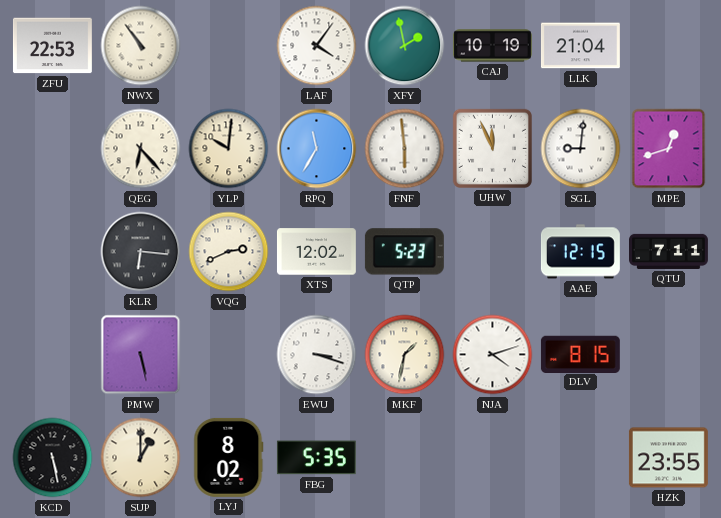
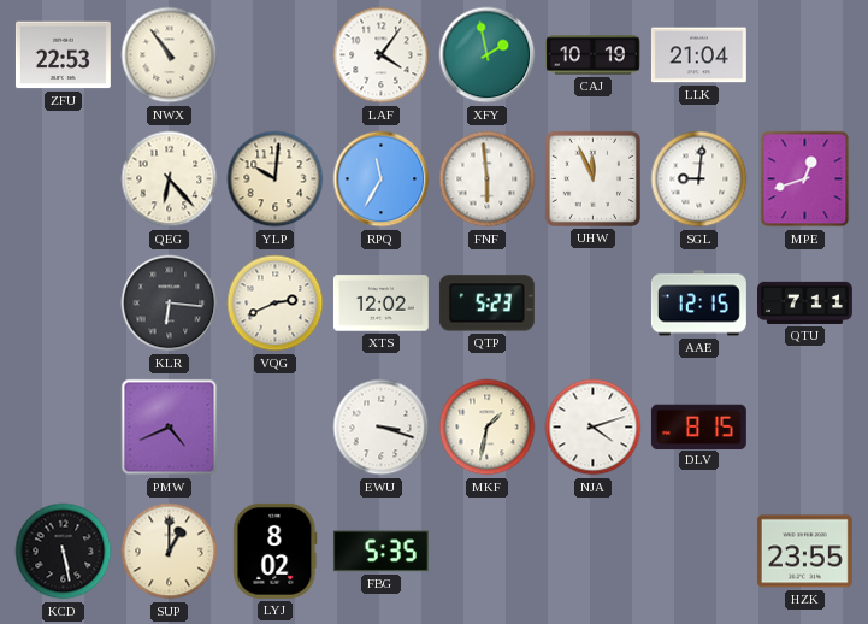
PMW: 5:28 -> 4:41
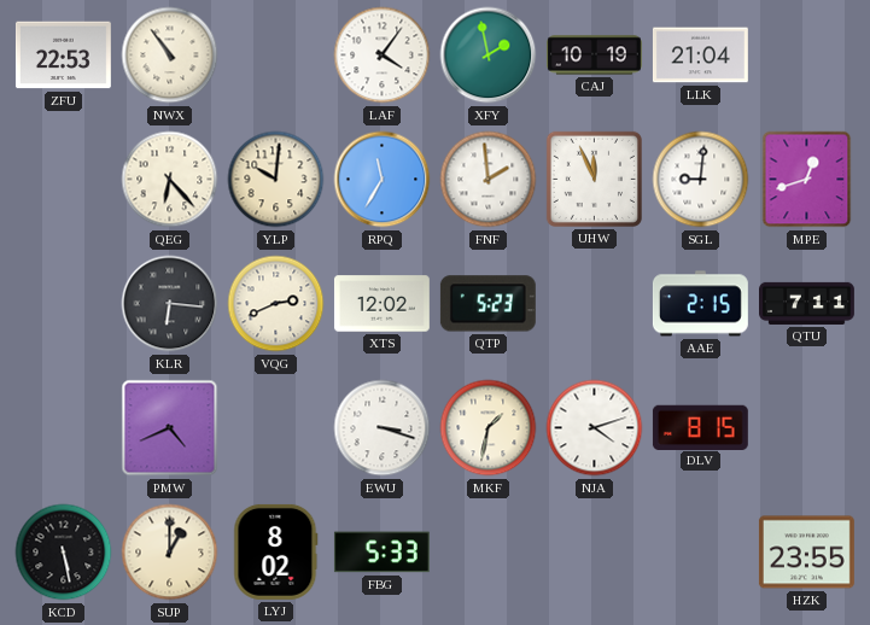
FNF: 5:59 -> 1:59
AAE: 12:15 -> 2:15
FBG: 5:35 -> 5:33
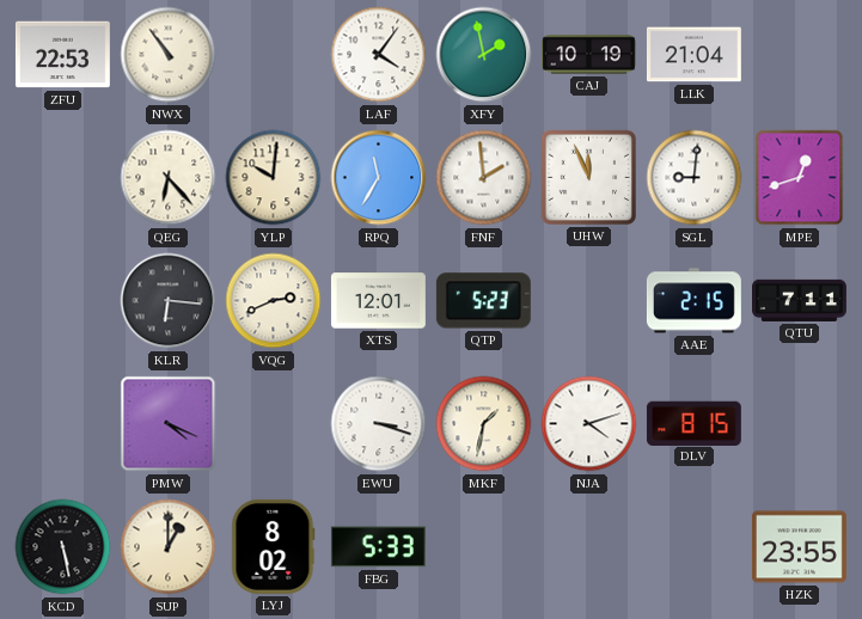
XTS: 12:02 -> 12:01
PMW: 4:41 -> 4:19
